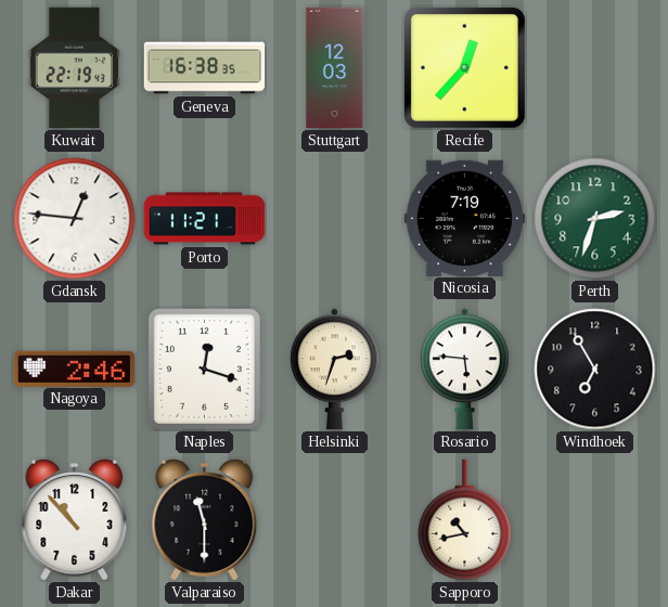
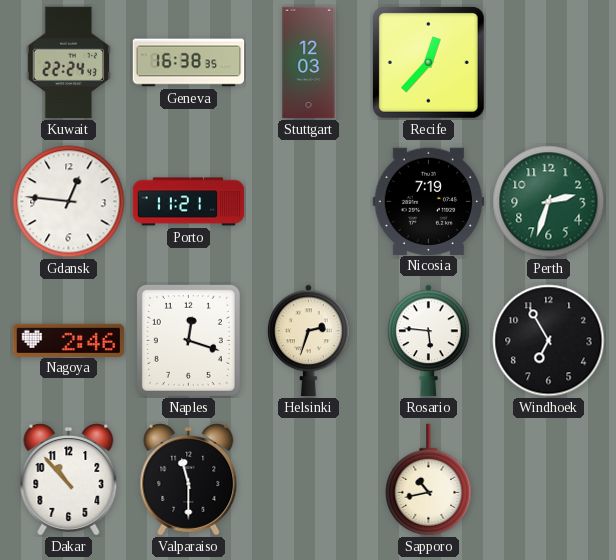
Kuwait: 22:19 -> 22:24
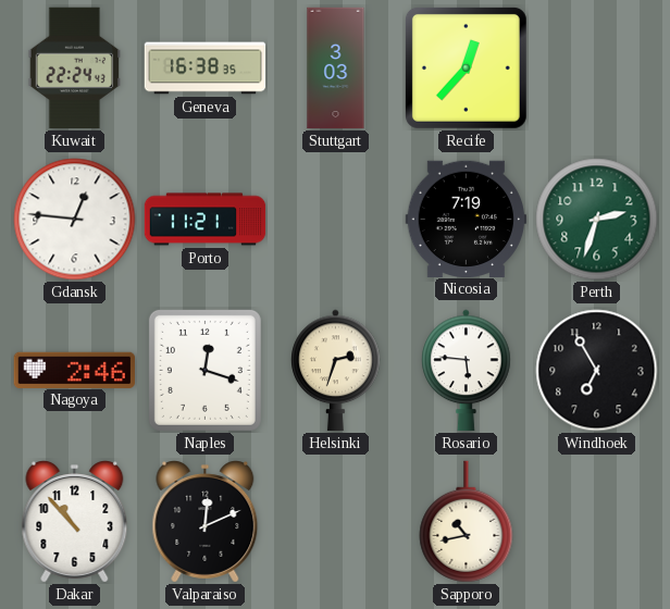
Stuttgart: 12:03 -> 3:03
Valparaiso: 11:30 -> 12:11
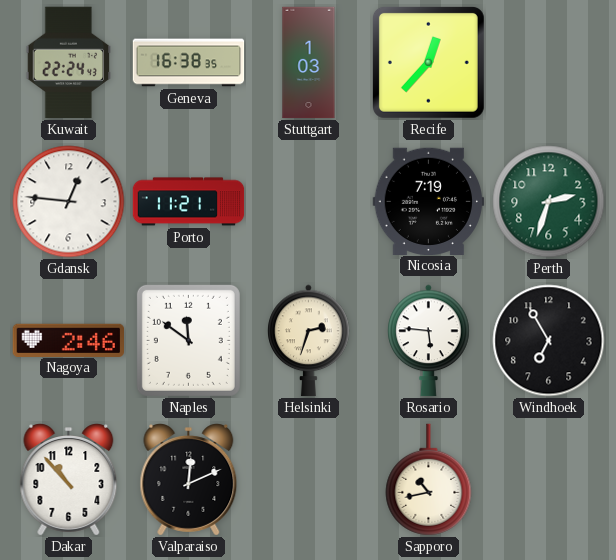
Stuttgart: 3:03 -> 1:03
Naples: 12:18 -> 11:51
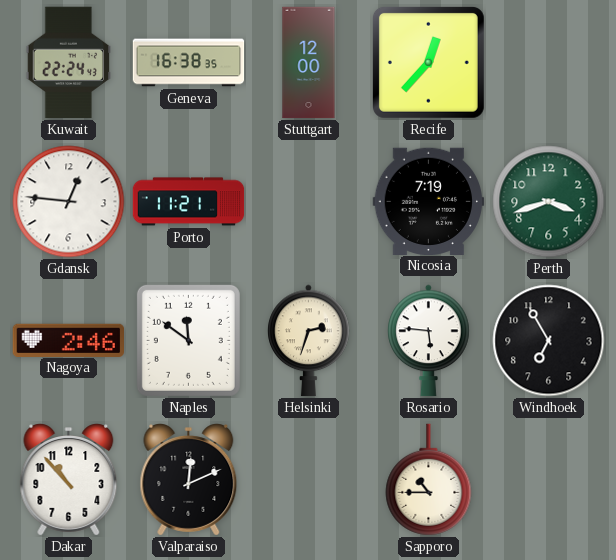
Stuttgart: 1:03 -> 12:00
Perth: 2:33 -> 3:42
Sapporo: 10:43 -> 10:45
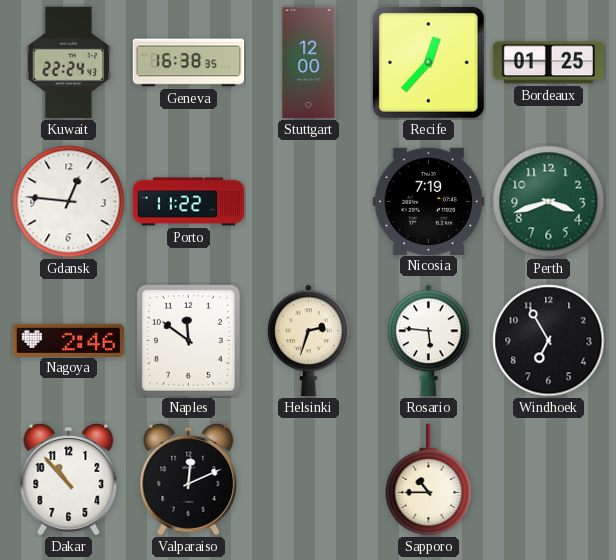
Bordeaux: none -> 01:25
Porto: 11:21 -> 11:22
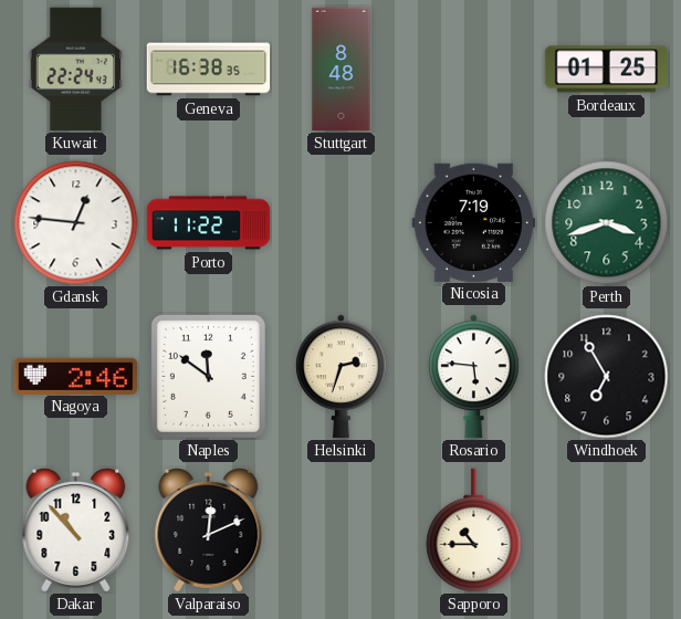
Stuttgart: 12:00 -> 8:48
Recife: 12:37 -> none
